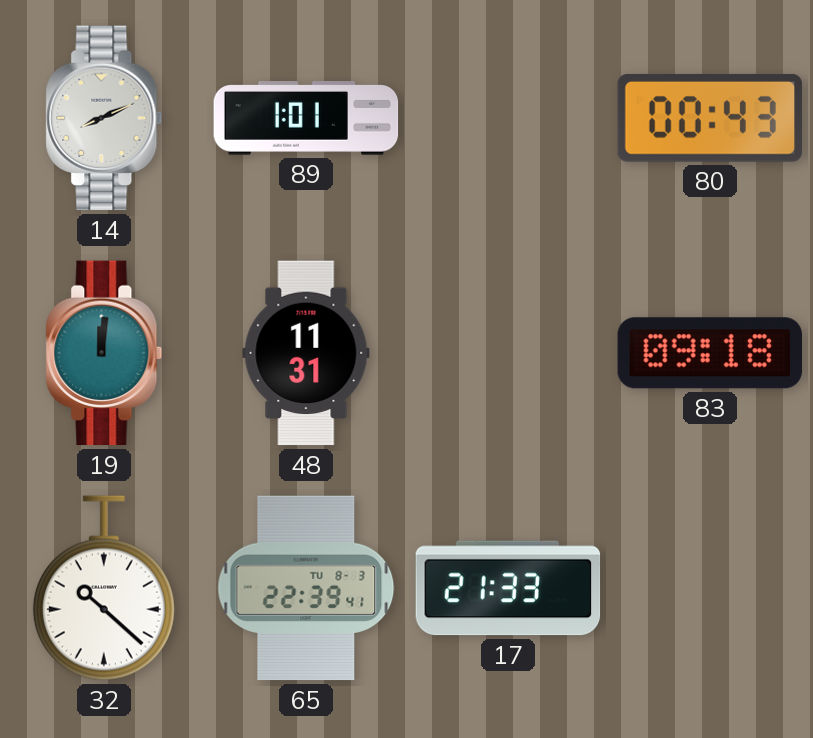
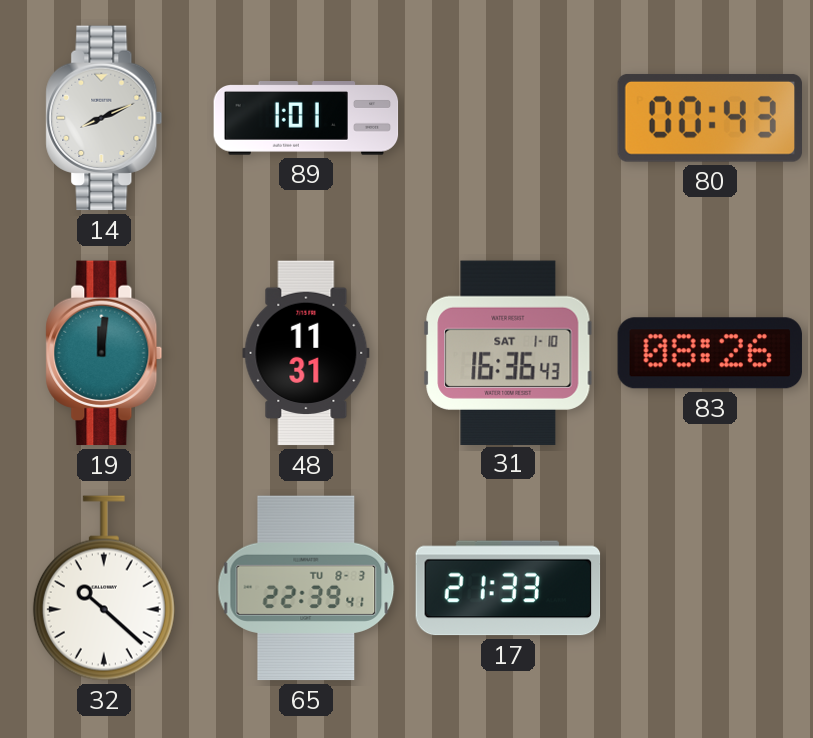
31: none -> 16:36
83: 09:18 -> 08:26
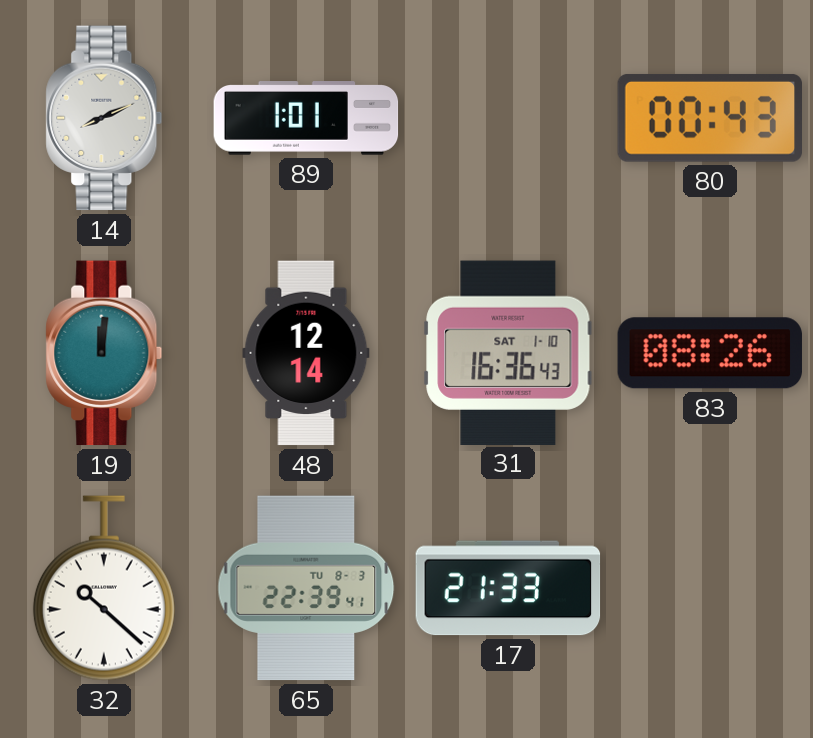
48: 11:31 -> 12:14
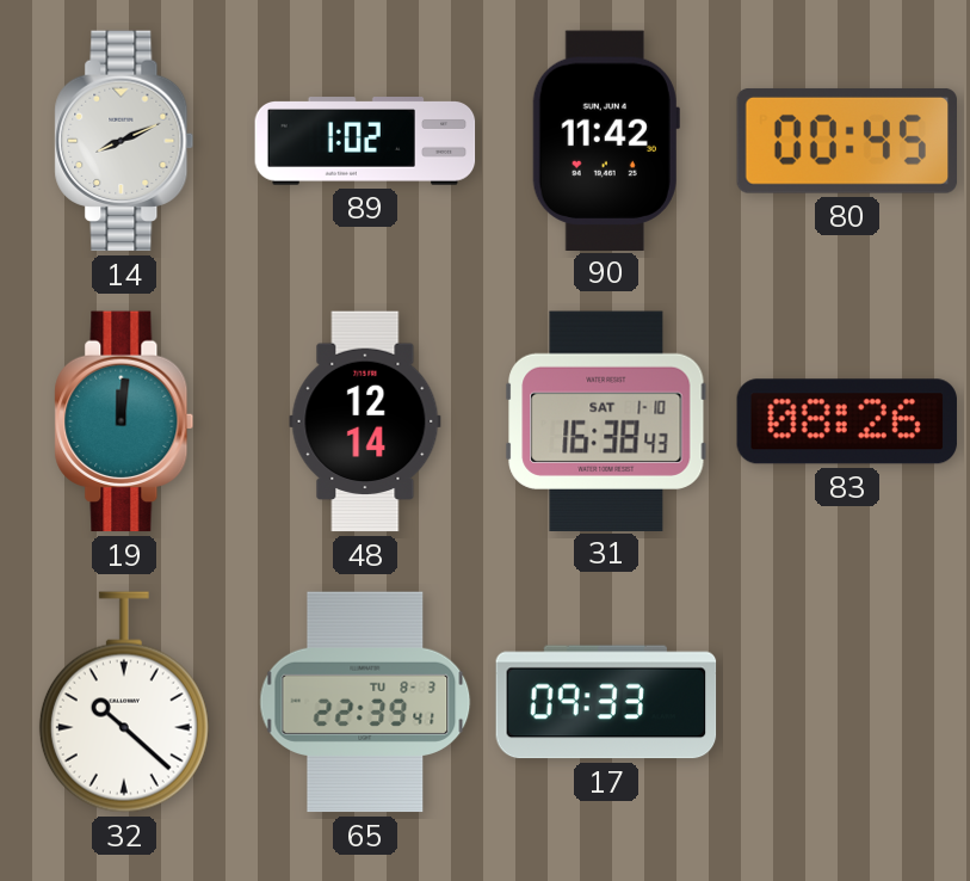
89: 1:01 -> 1:02
90: none -> 11:42
80: 00:43 -> 00:45
31: 16:36 -> 16:38
17: 21:33 -> 09:33
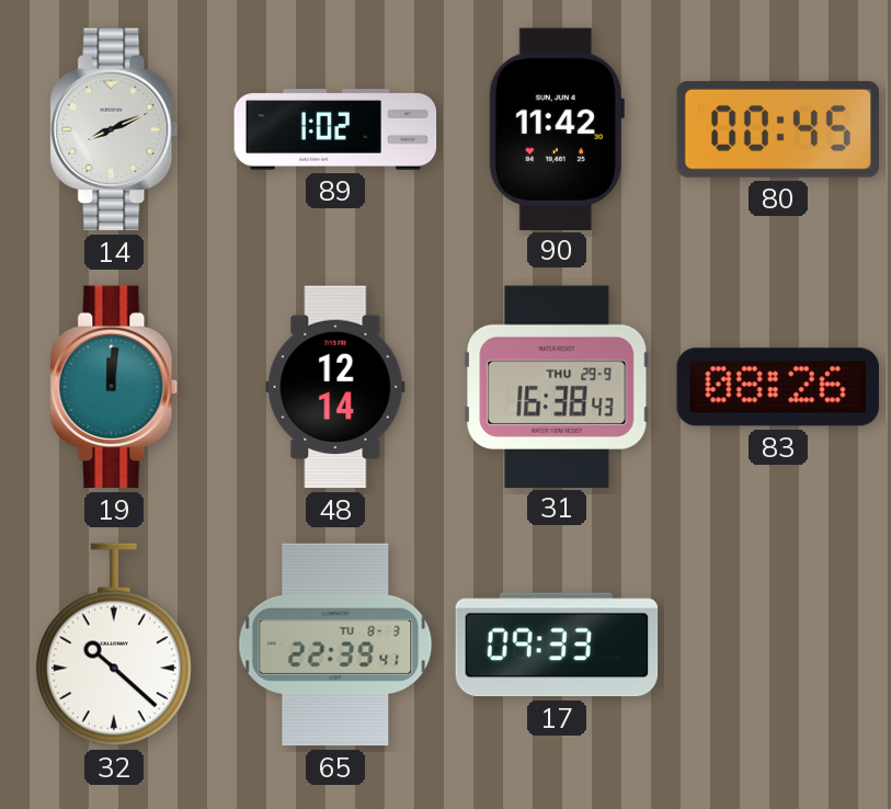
31 date: SAT 1-10 -> THU 29-9
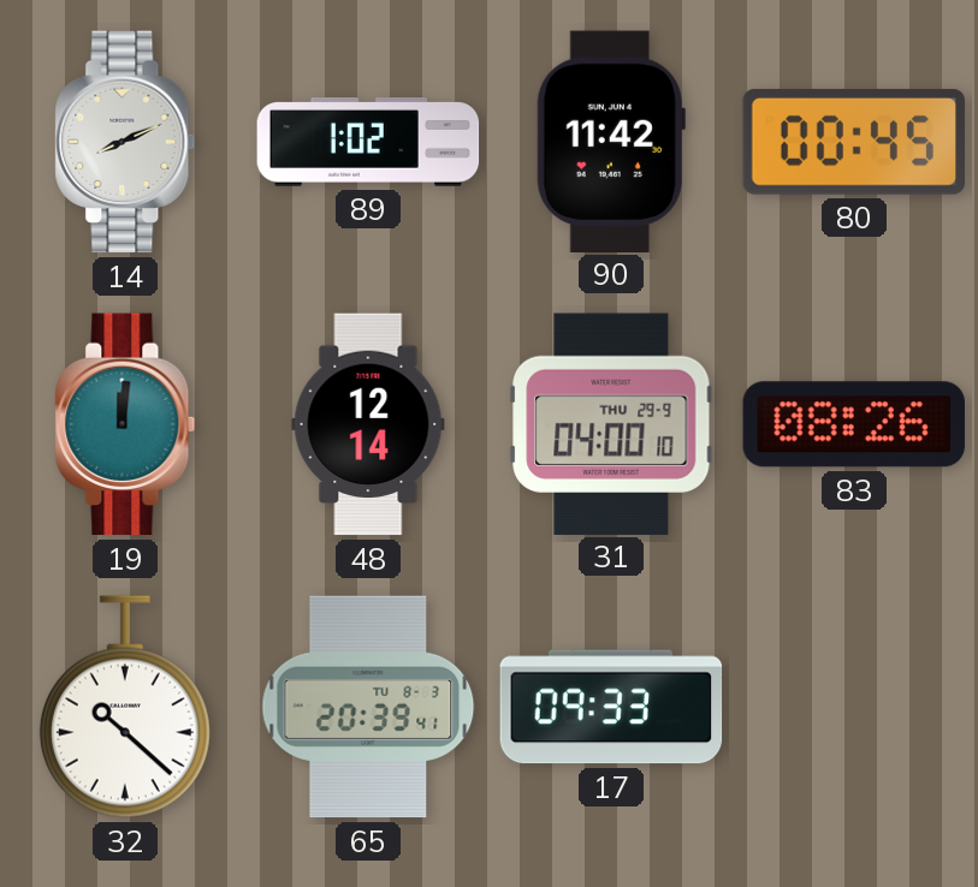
31: 16:38 -> 04:00
65: 22:39 -> 20:39
